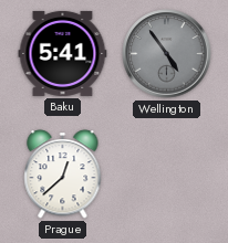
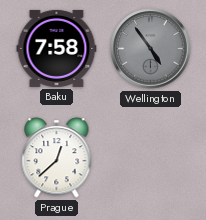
Baku: 5:41 -> 7:58
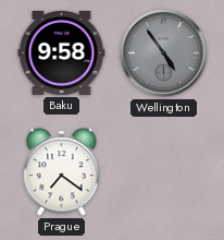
Baku: 7:58 -> 9:58
Prague: 12:38 -> 7:21
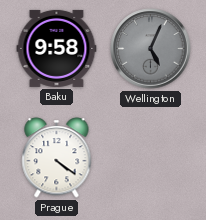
Wellington: 4:54 -> 5:04
Prague: 7:21 -> 4:21
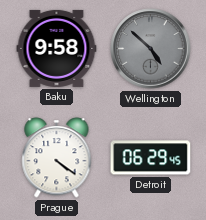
Wellington: 5:04 -> 4:52
Detroit: none -> 06:29
